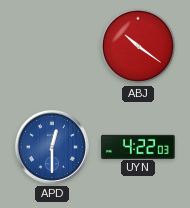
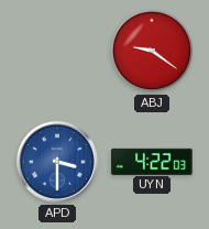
ABJ: 10:21 -> 9:21
APD: 12:30 -> 3:30
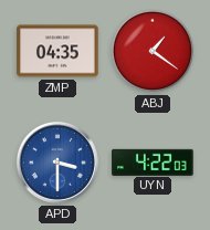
ZMP: none -> 04:35
ABJ: 9:21 -> 1:21
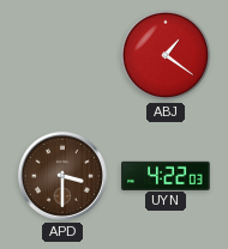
ZMP: 04:35 -> none
APD dial: blue -> brown
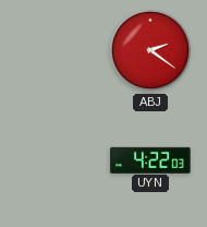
ABJ: 1:21 -> 2:21
APD: 3:30 -> none
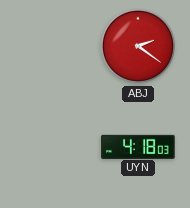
UYN: 4:22 -> 4:18
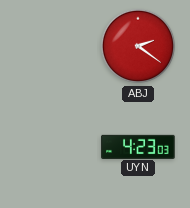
UYN: 4:18 -> 4:23
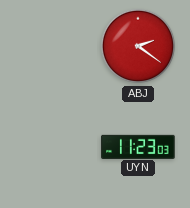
UYN: 4:23 -> 11:23
